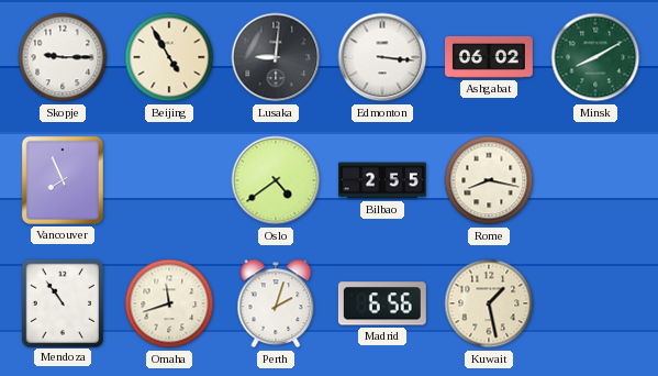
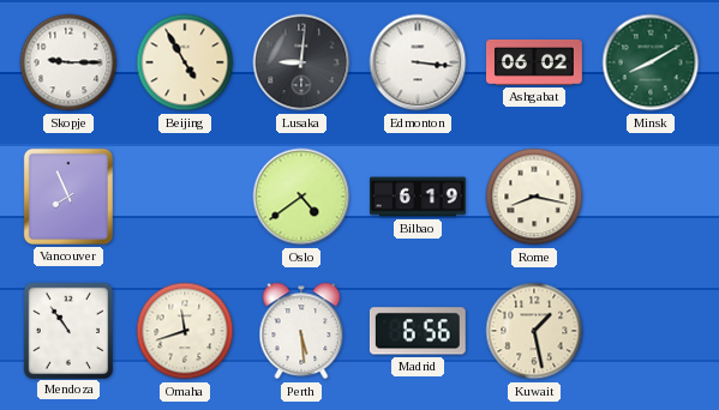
Bilbao: 2:55 -> 6:19
Perth: 2:03 -> 5:29
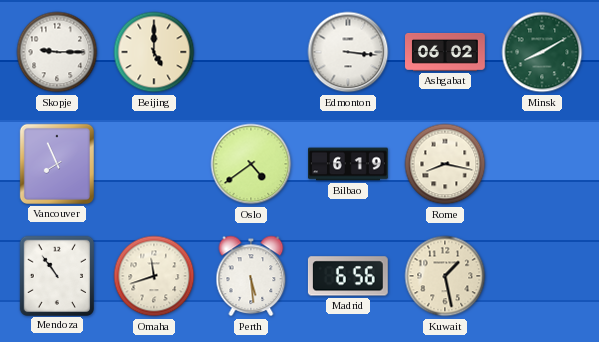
Beijing: 4:55 -> 5:00
Lusaka: 9:01 -> none
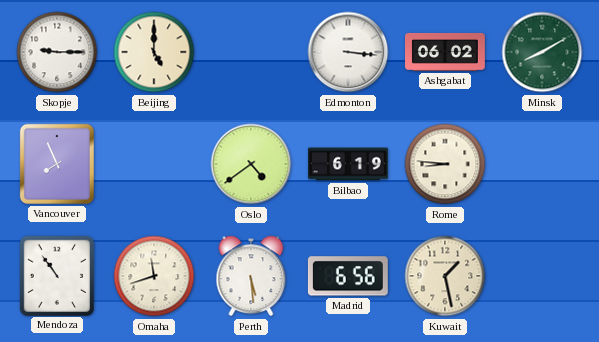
Rome: 8:17 -> 8:46
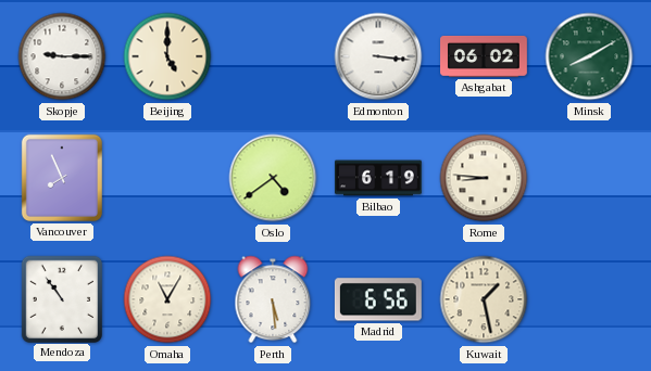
Omaha: 11:42 -> 11:05
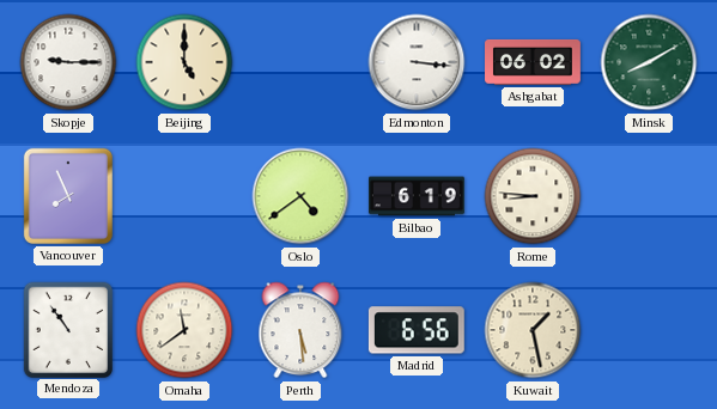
Omaha: 11:05 -> 11:39
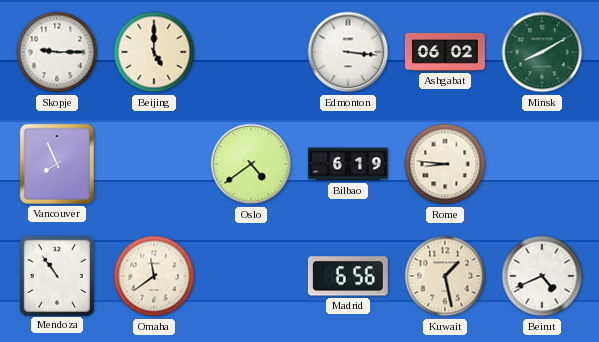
Perth: 5:29 -> none
Beirut: none -> 4:41
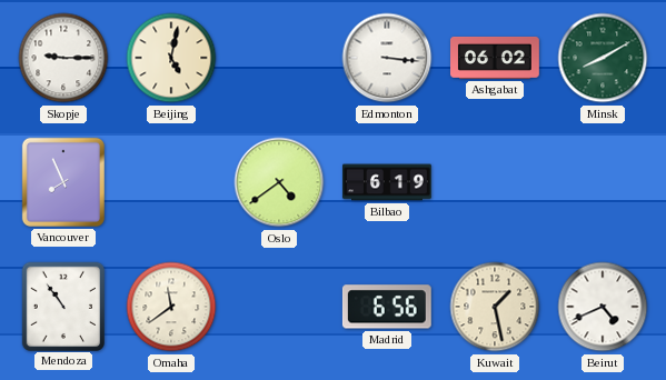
Beijing: 5:00 -> 5:02
Rome: 8:46 -> none
